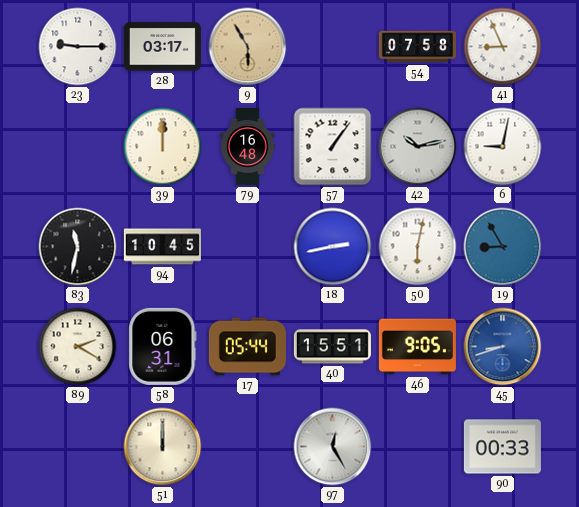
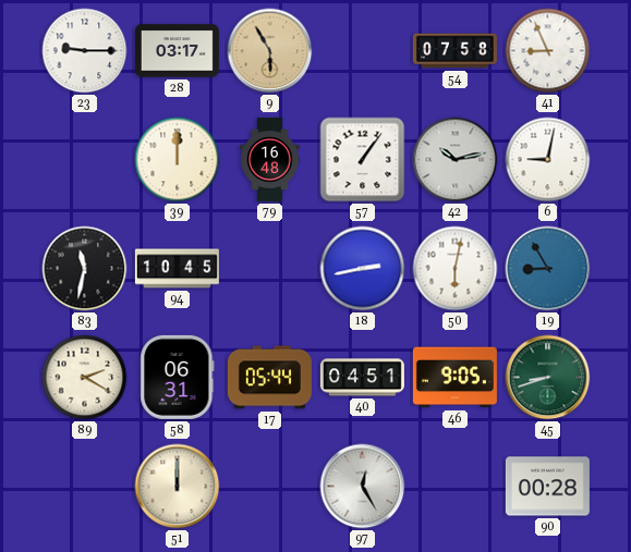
40: 15:51 -> 04:51
45 dial: blue -> green
90: 00:33 -> 00:28
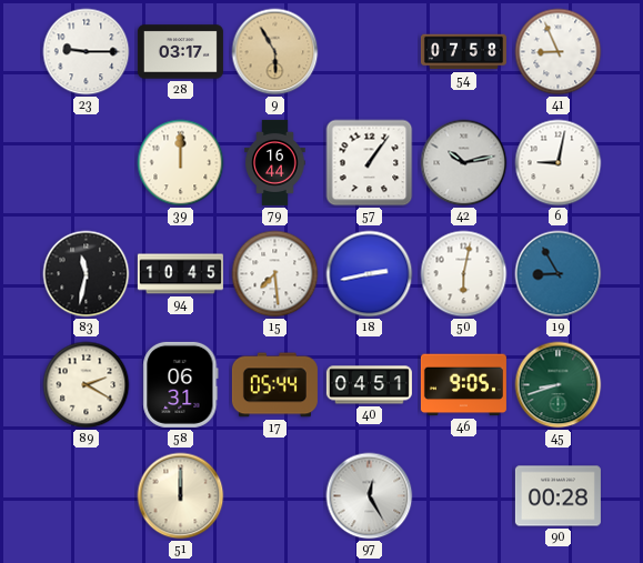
79: 16:48 -> 16:44
15: none -> 7:29
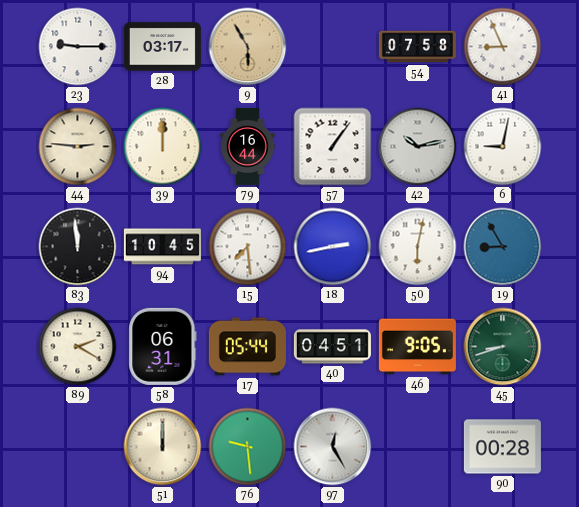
44: none -> 2:46
83: 11:32 -> 11:59
76: none -> 9:29
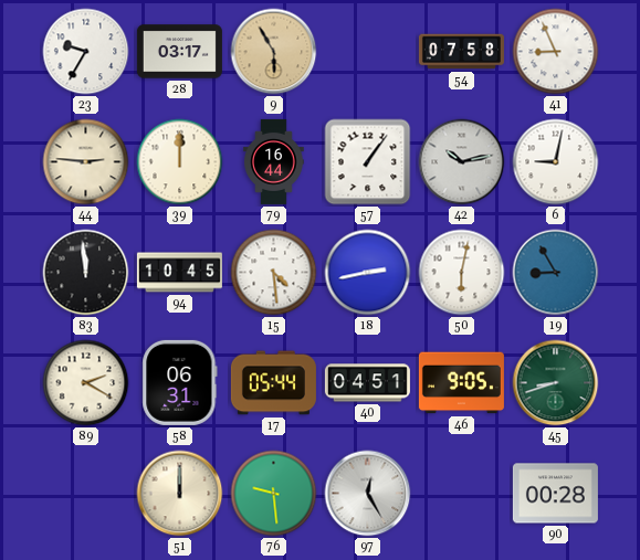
23: 9:15 -> 9:35
15: 7:29 -> 4:29
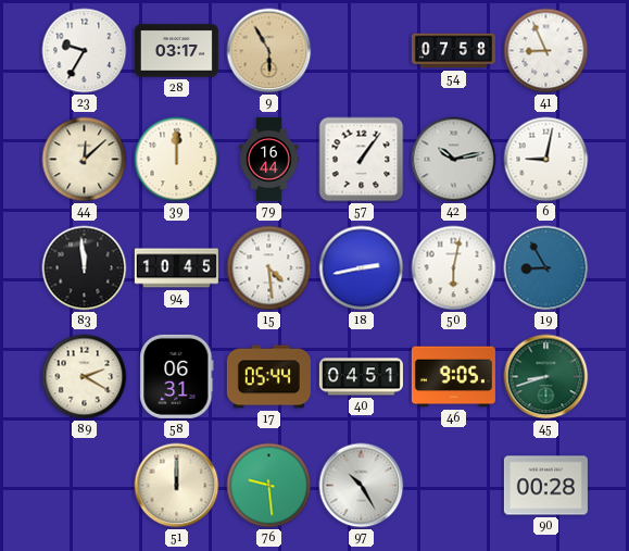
44: 2:46 -> 12:08
97: 12:25 -> 10:25
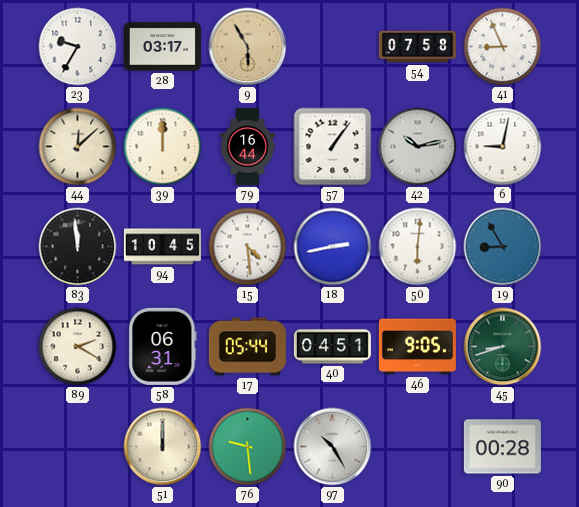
50: 6:02 -> 6:01
